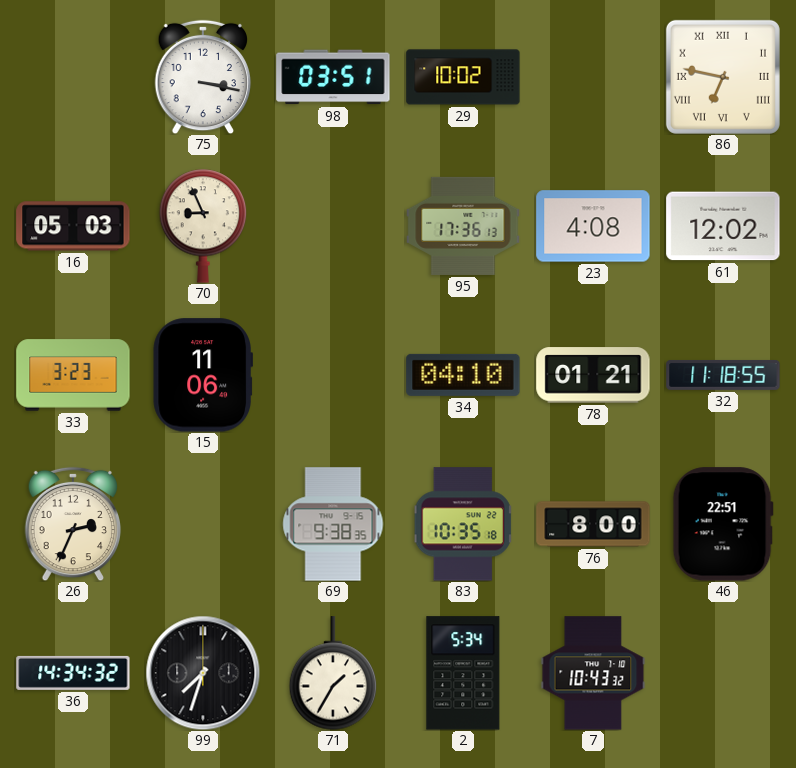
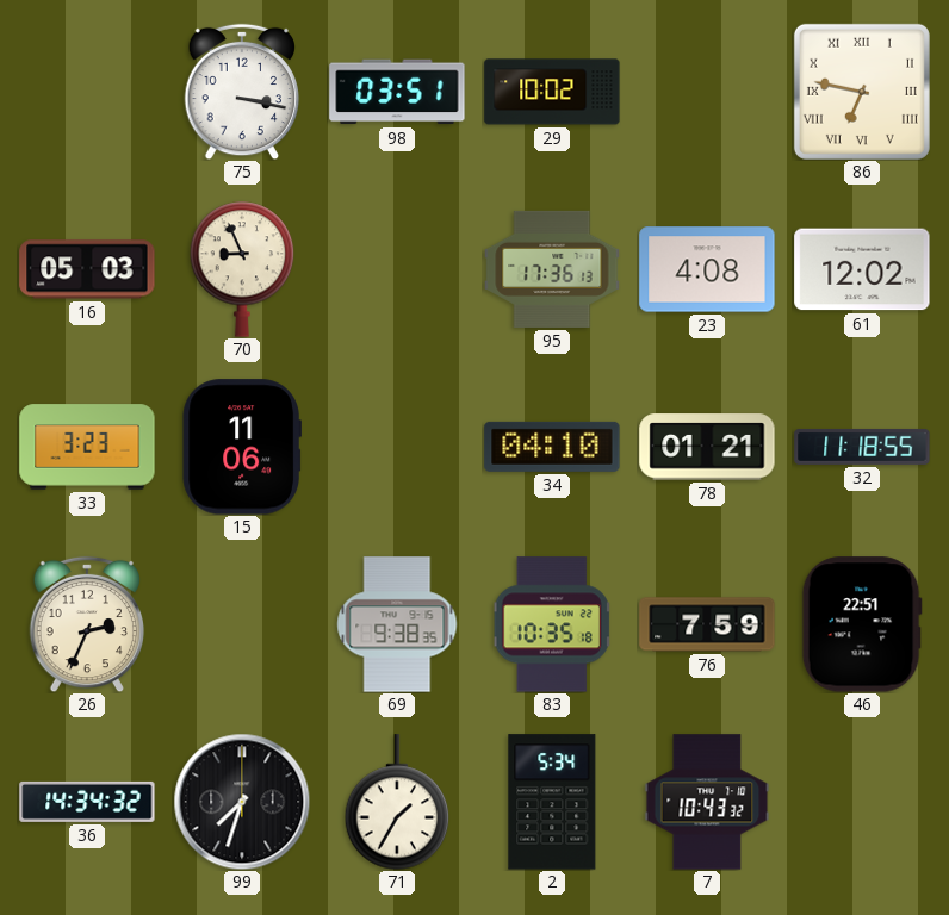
76: 8:00 -> 7:59
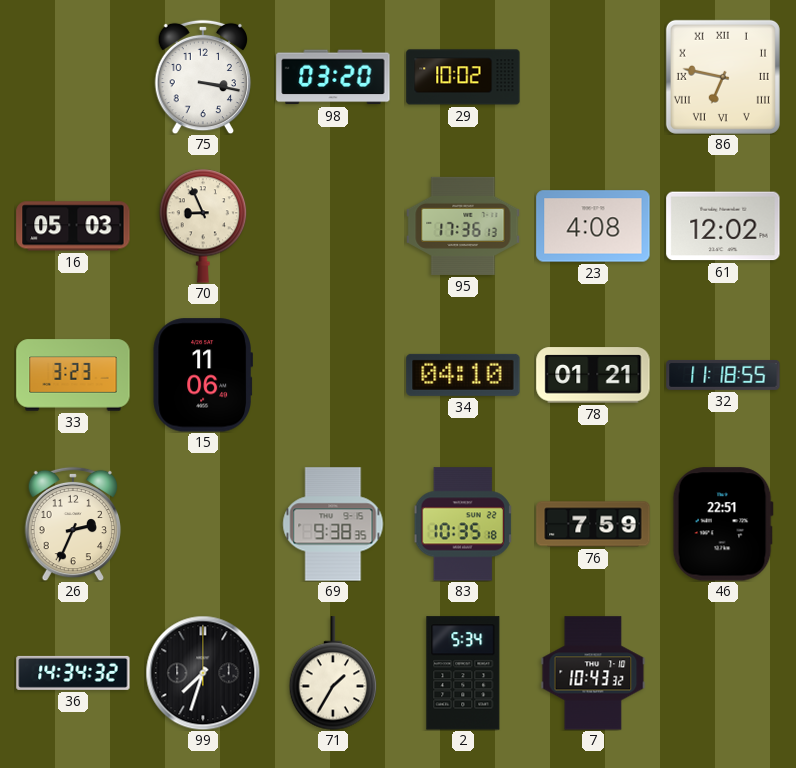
98: 03:51 -> 03:20
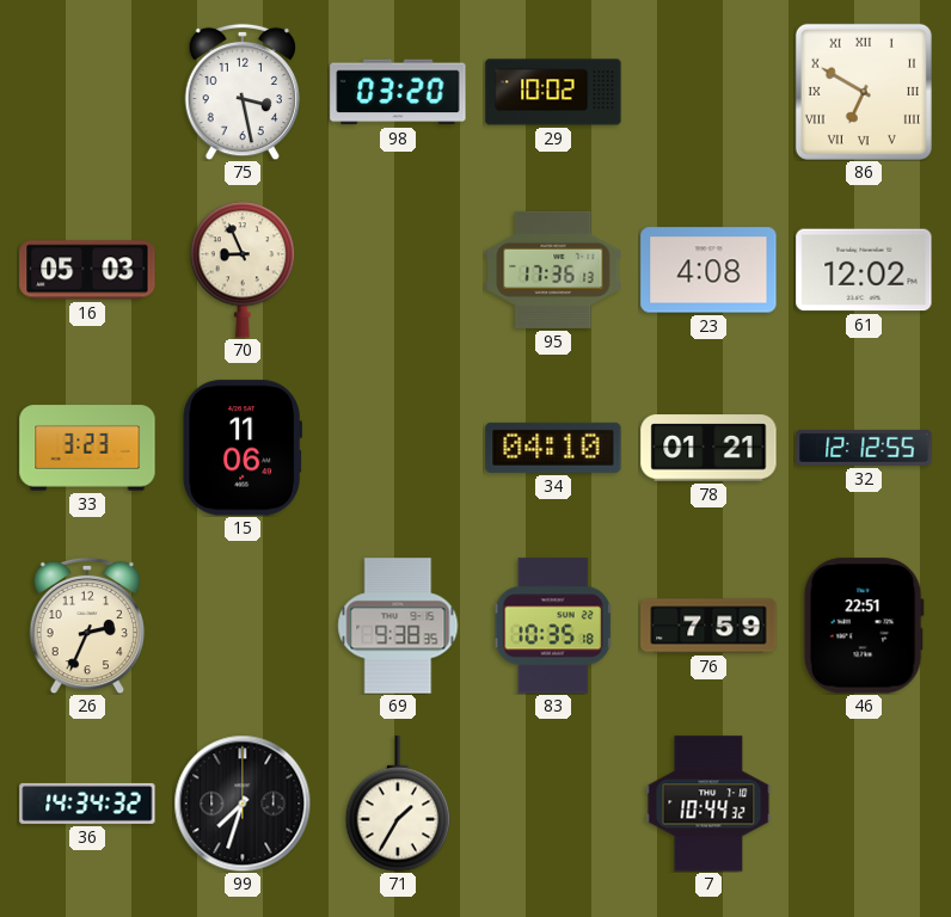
75: 3:17 -> 3:28
86: 6:47 -> 6:50
32: 11:18 -> 12:12
2: 5:34 -> none
7: 10:43 -> 10:44
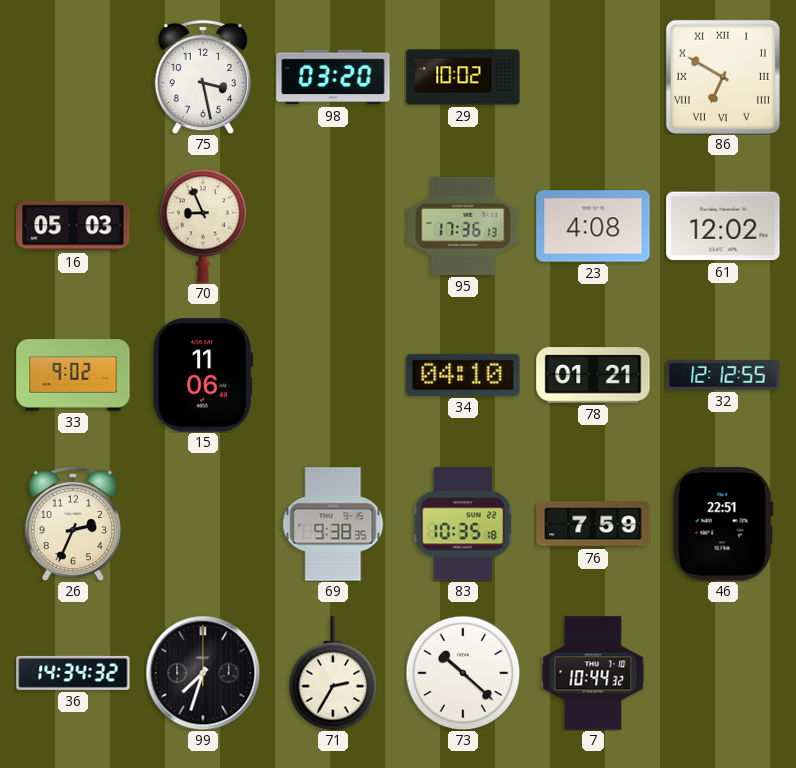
33: 3:23 -> 9:02
71: 1:35 -> 2:35
73: none -> 10:22
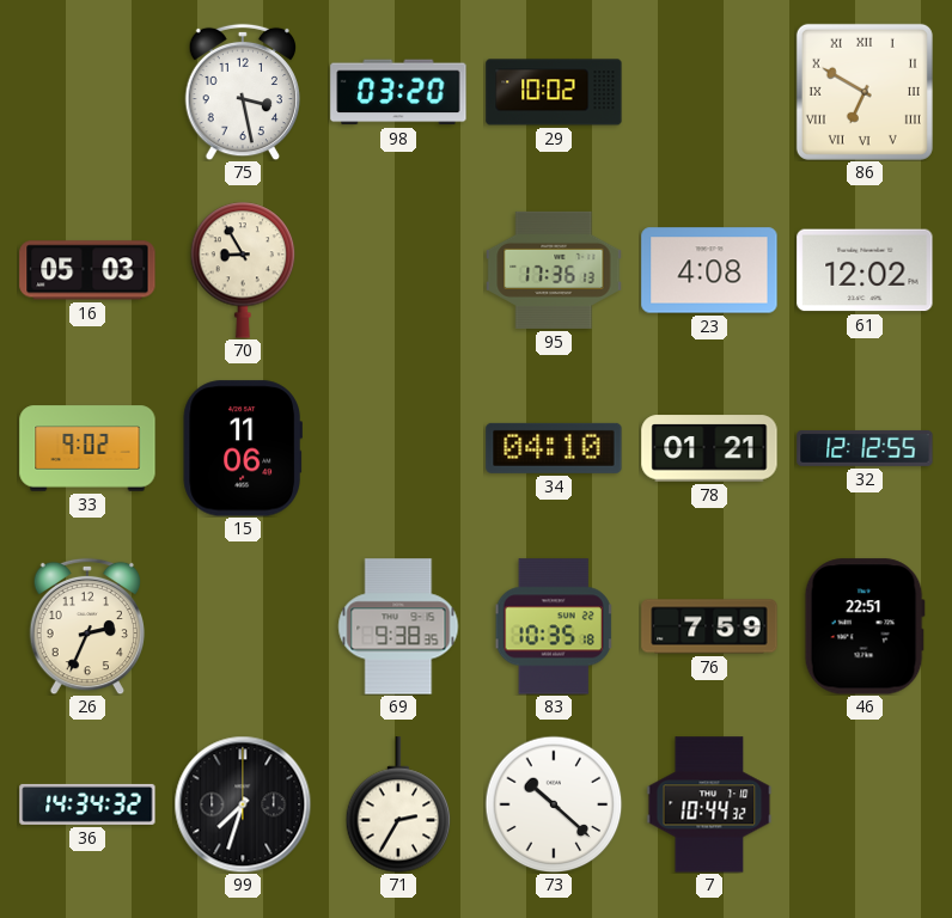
70: 8:56 -> 8:55
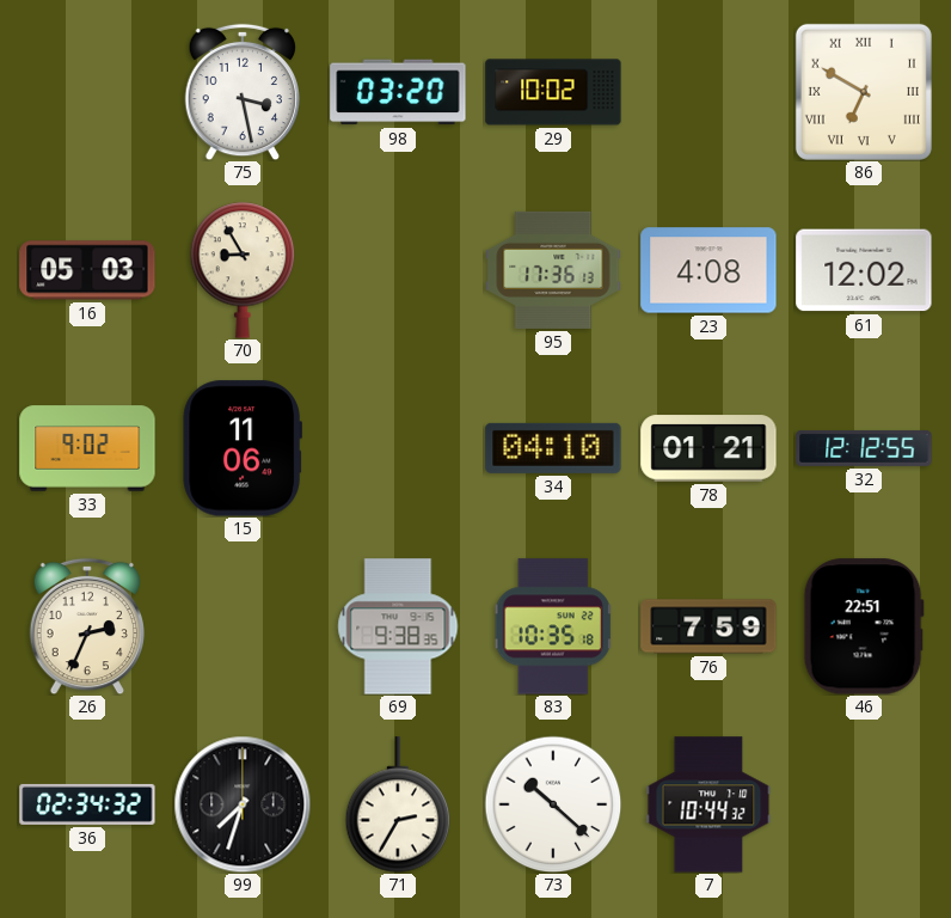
36: 14:34 -> 02:34
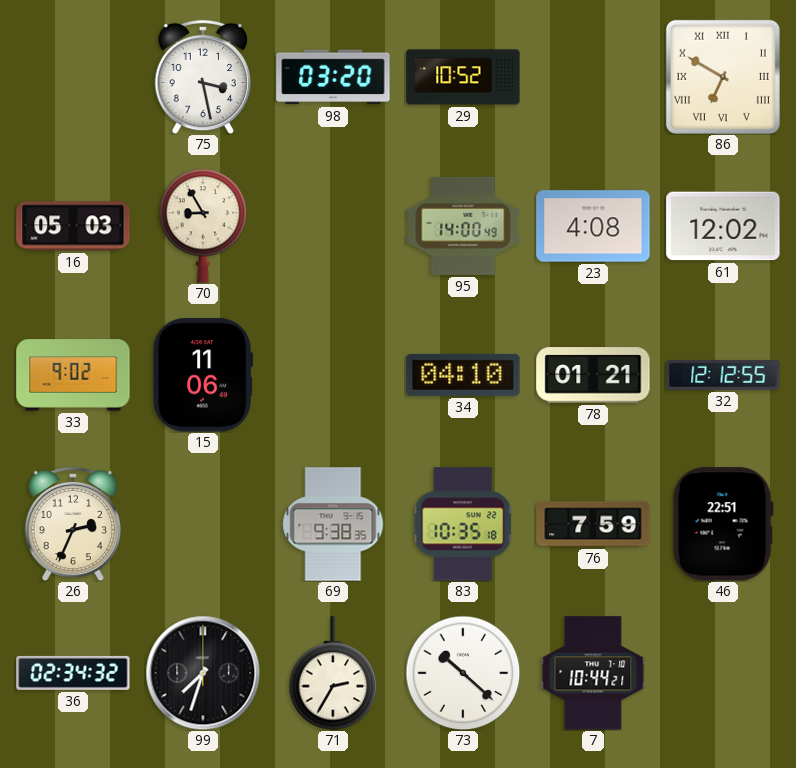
29: 10:02 -> 10:52
95: 17:36 -> 14:00
7: 10:44:32 -> 10:44:21
